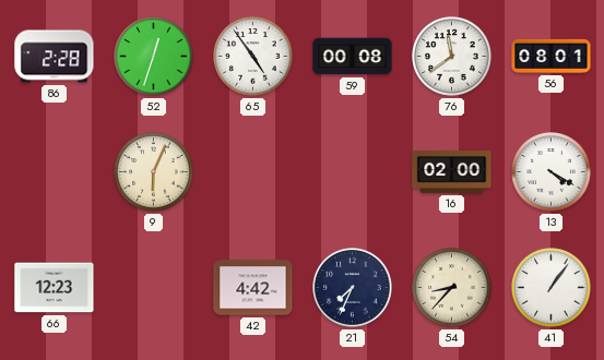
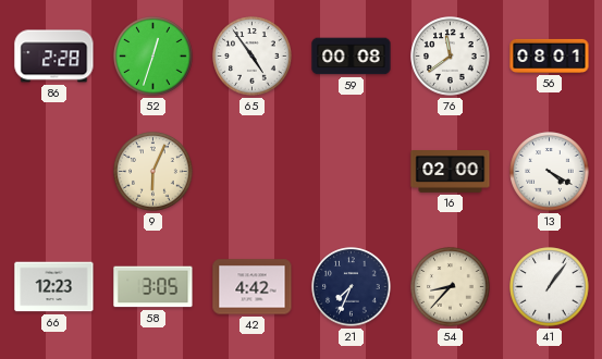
58: none -> 3:05
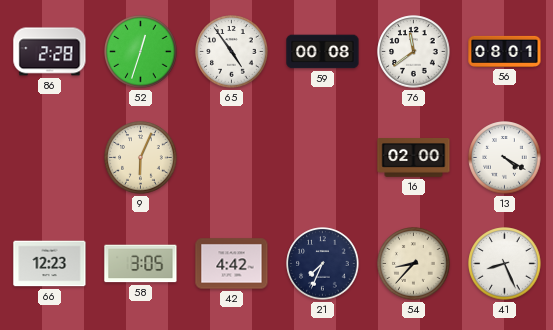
41: 1:06 -> 8:26
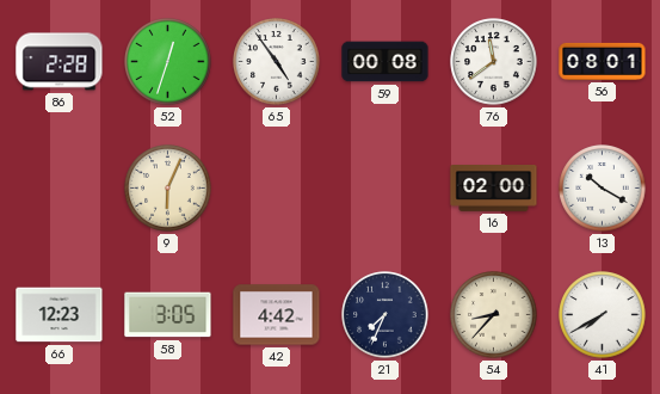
13: 4:20 -> 10:20
41: 8:26 -> 7:40
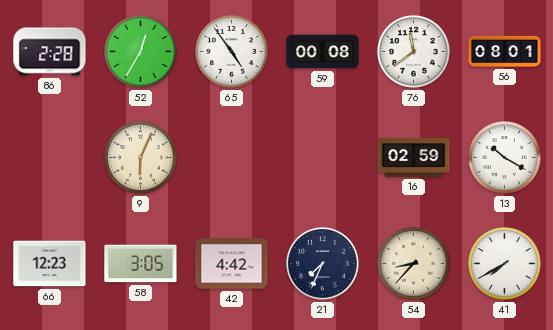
52: 12:33 -> 12:35
16: 02:00 -> 02:59
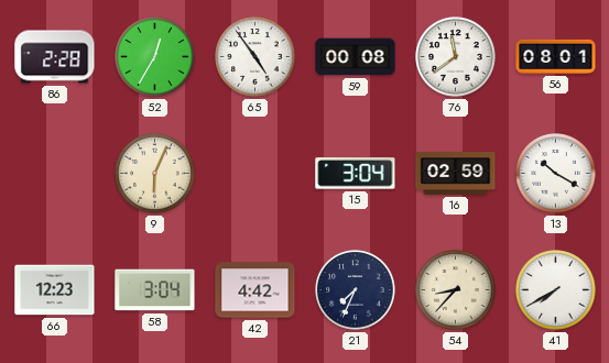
15: none -> 3:04
58: 3:05 -> 3:04
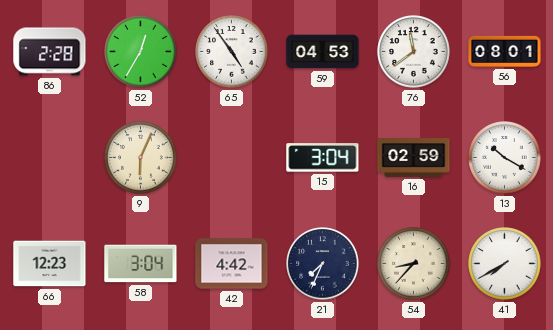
59: 00:08 -> 04:53
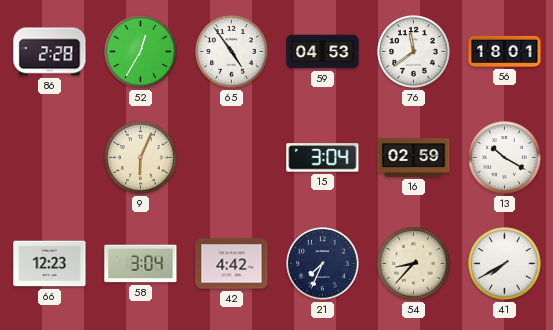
56: 08:01 -> 18:01
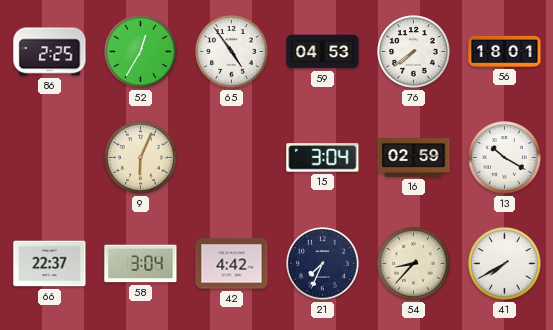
86: 2:28 -> 2:25
76: 11:39 -> 7:39
66: 12:23 -> 22:37
